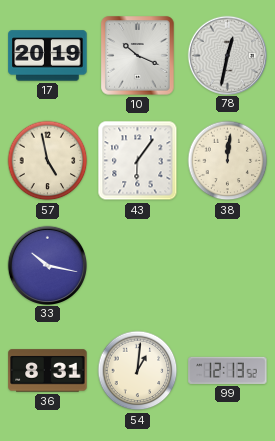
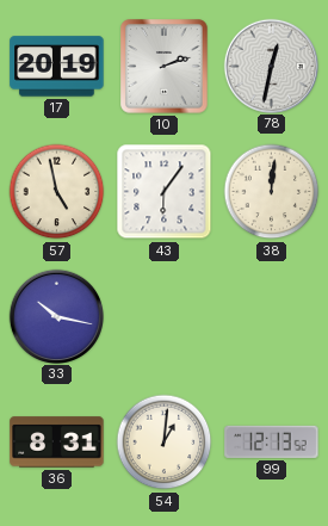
10: 10:19 -> 2:12
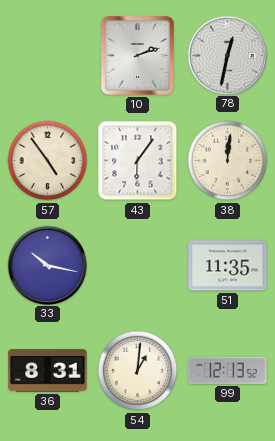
17: 20:19 -> none
57: 4:58 -> 4:54
51: none -> 11:35
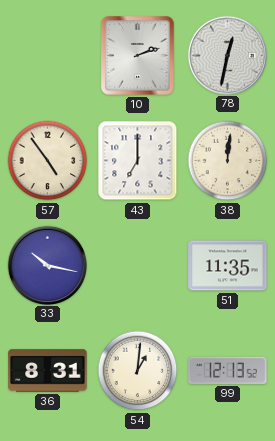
43: 6:06 -> 7:00
